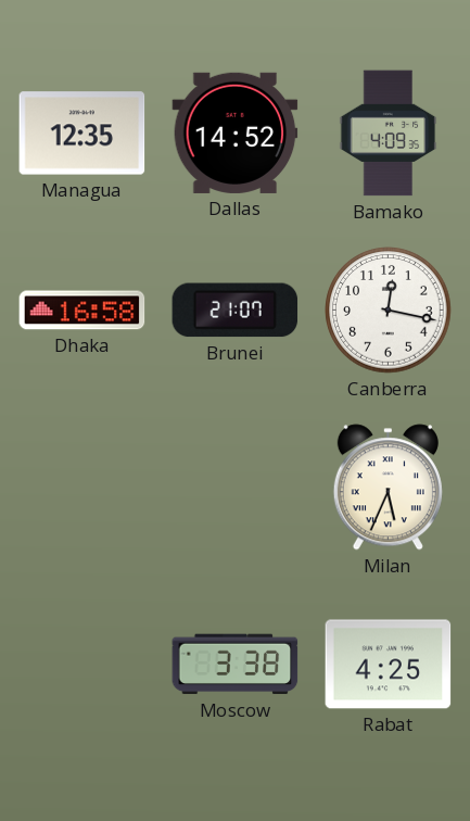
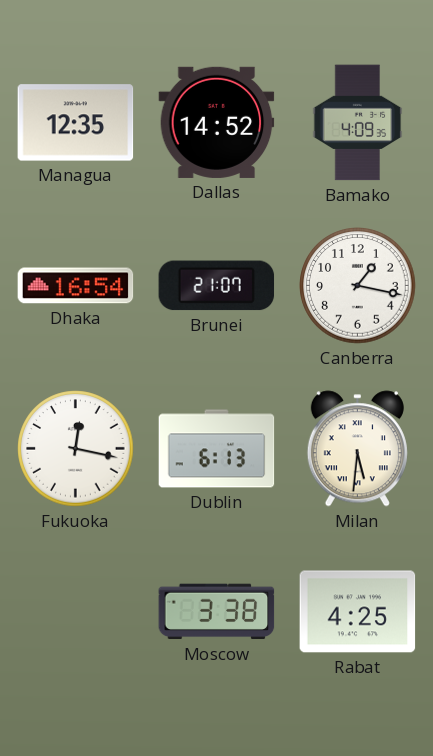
Dhaka: 16:58 -> 16:54
Canberra: 12:17 -> 1:17
Fukuoka: none -> 12:17
Dublin: none -> 6:13
Milan: 5:34 -> 5:31
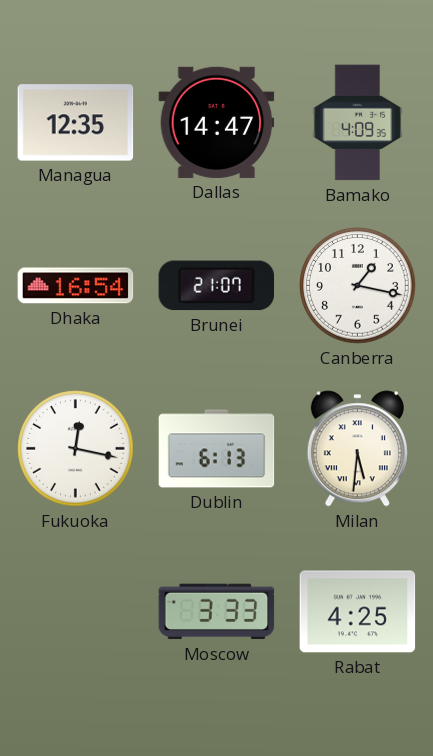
Dallas: 14:52 -> 14:47
Moscow: 3:38 -> 3:33
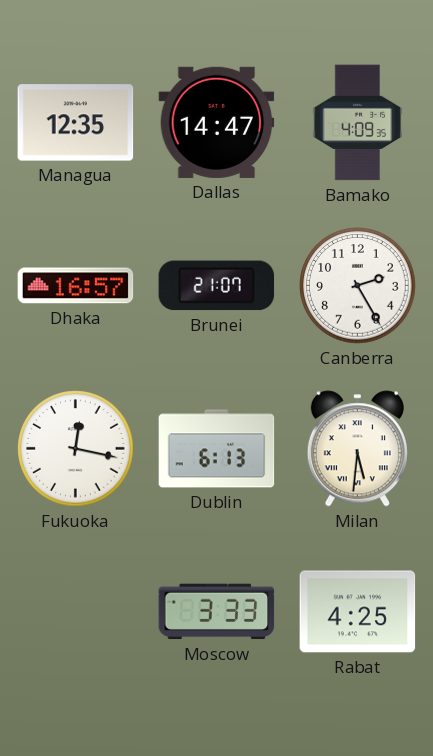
Dhaka: 16:54 -> 16:57
Canberra: 1:17 -> 2:25
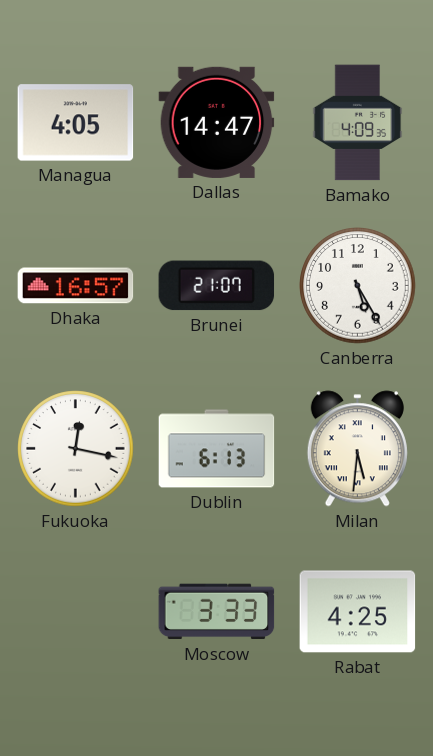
Managua: 12:35 -> 4:05
Canberra: 2:25 -> 5:25
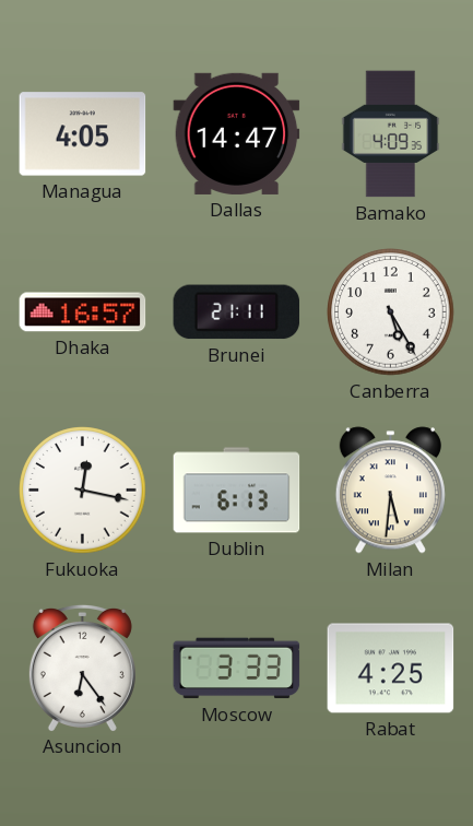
Brunei: 21:07 -> 21:11
Asuncion: none -> 6:24
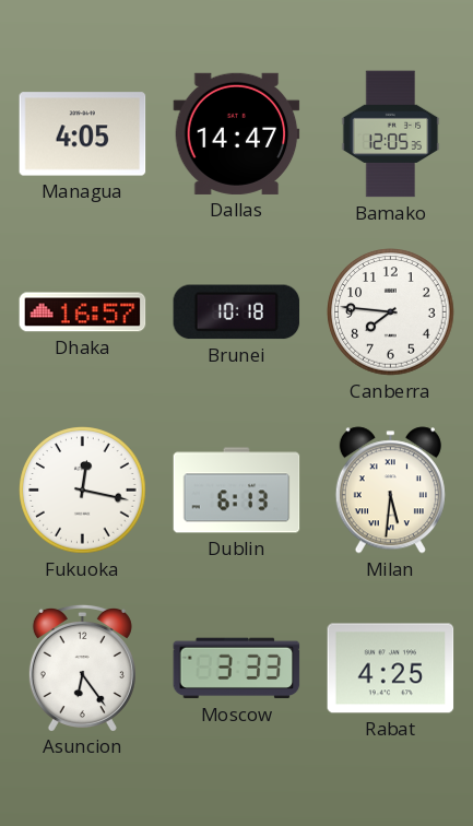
Bamako: 4:09 -> 12:05
Brunei: 21:11 -> 10:18
Canberra: 5:25 -> 7:46
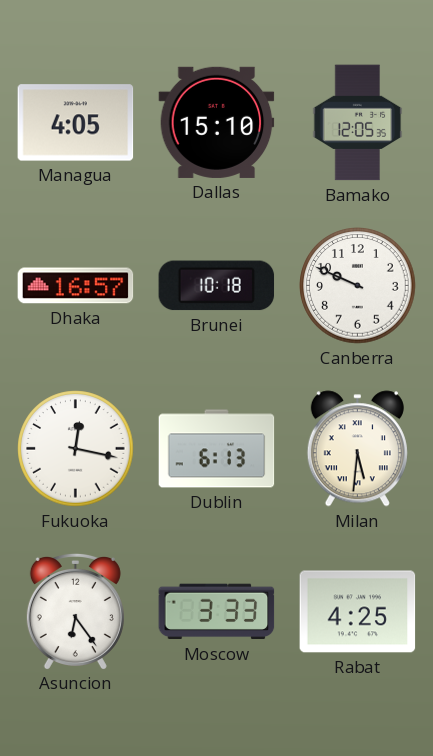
Dallas: 14:47 -> 15:10
Canberra: 7:46 -> 9:49
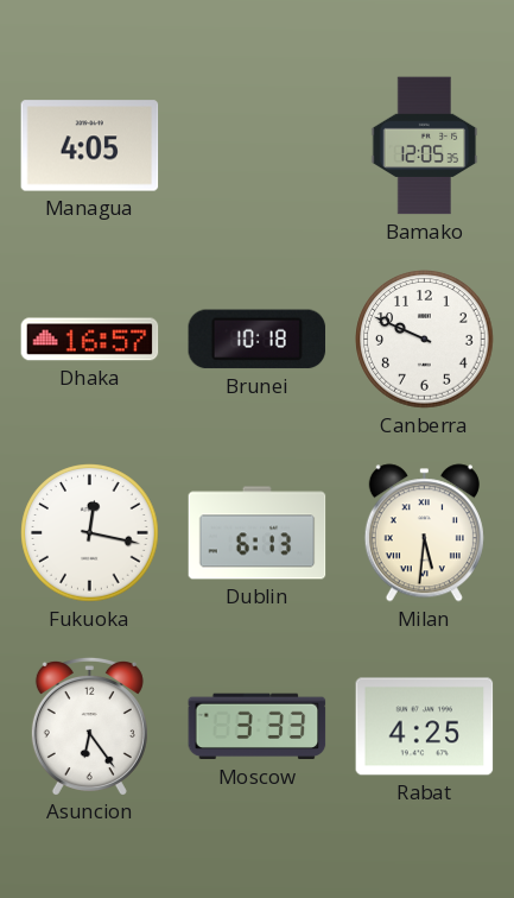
Dallas: 15:10 -> none
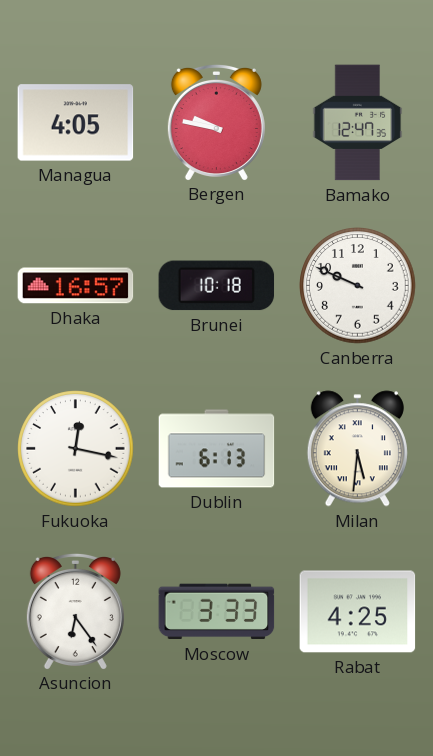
Bergen: none -> 9:47
Bamako: 12:05 -> 12:47
